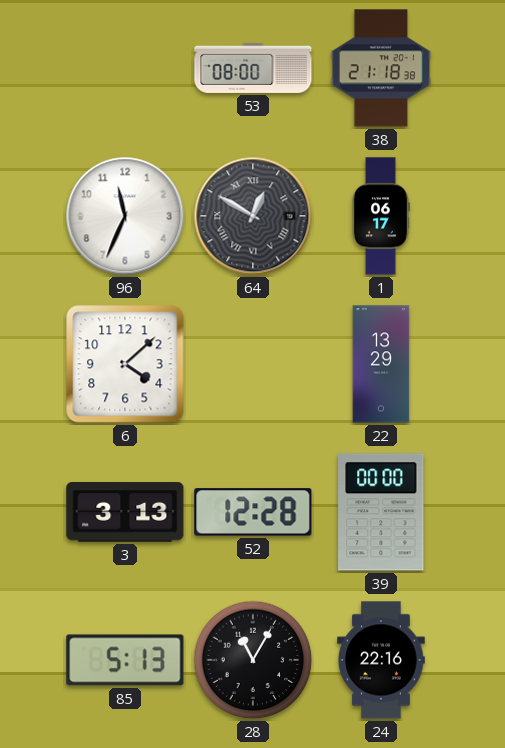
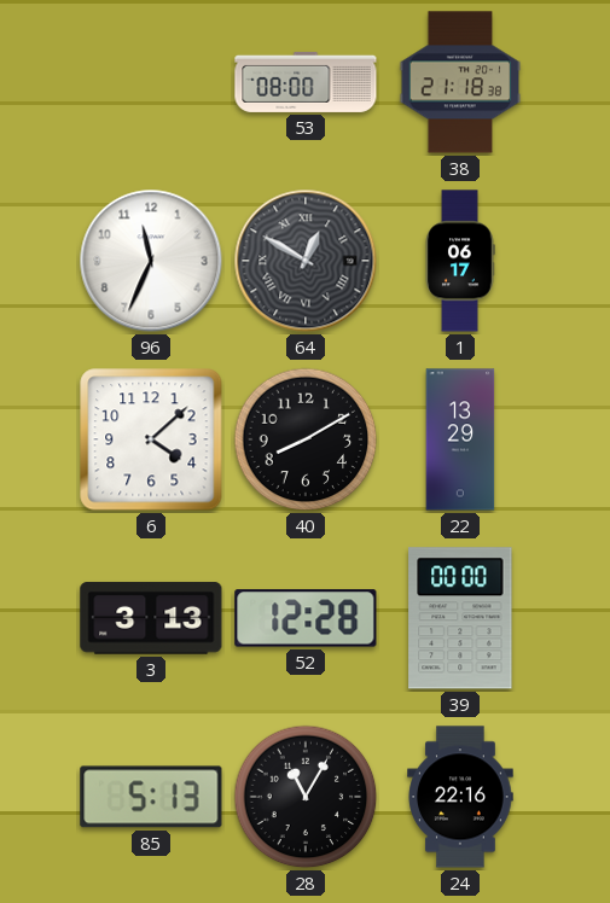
40: none -> 8:10
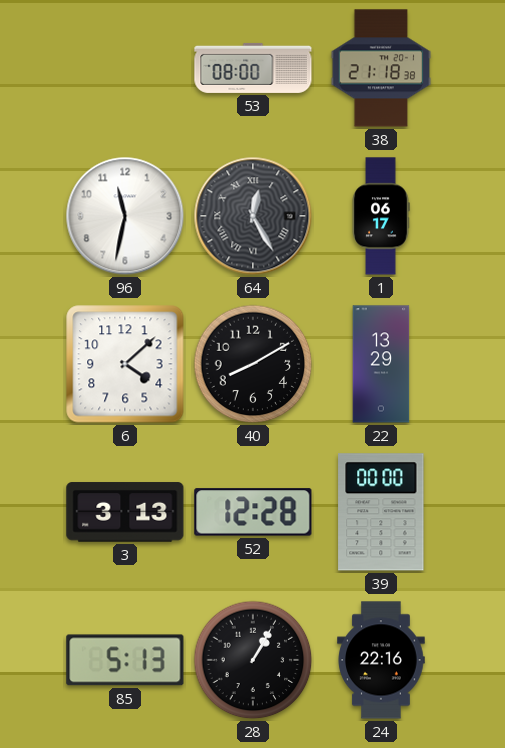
96: 11:34 -> 11:32
64: 12:50 -> 12:25
28: 11:05 -> 1:05
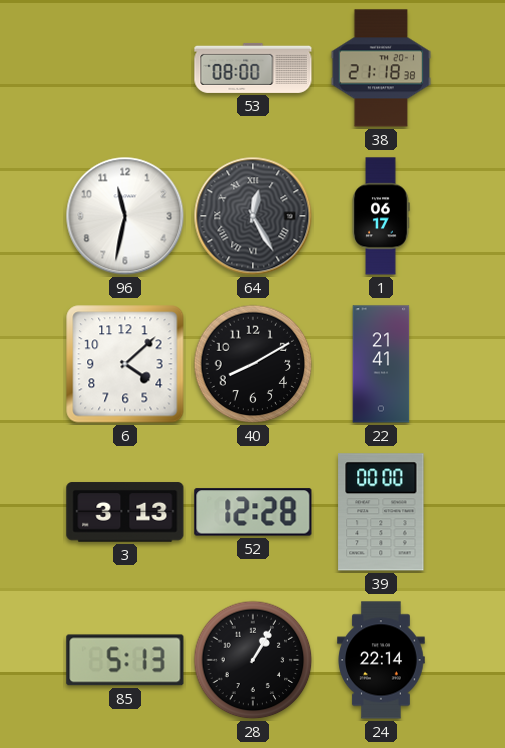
22: 13:29 -> 21:41
24: 22:16 -> 22:14
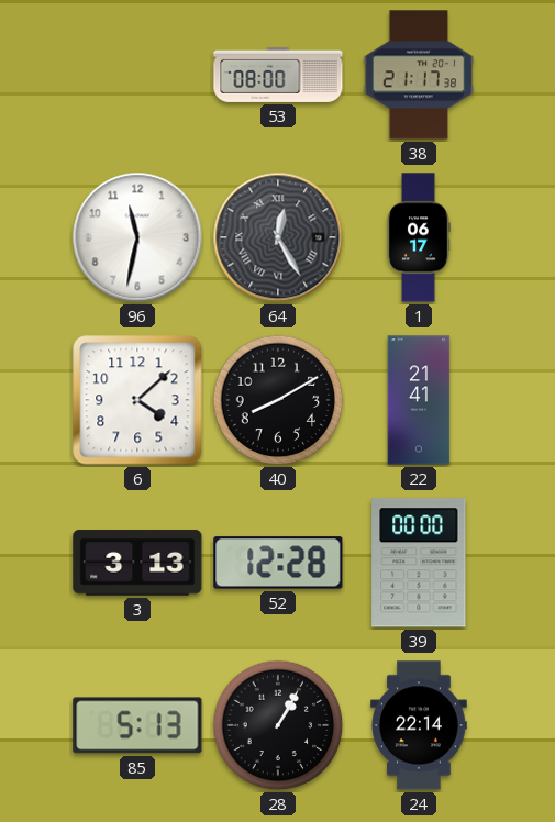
38: 21:18 -> 21:17
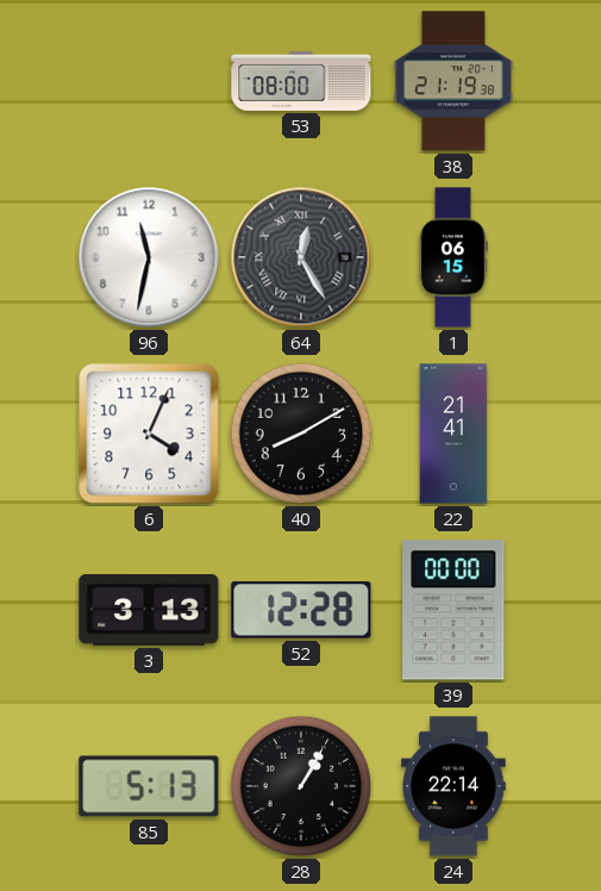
38: 21:17 -> 21:19
1: 06:17 -> 06:15
6: 4:08 -> 4:04
